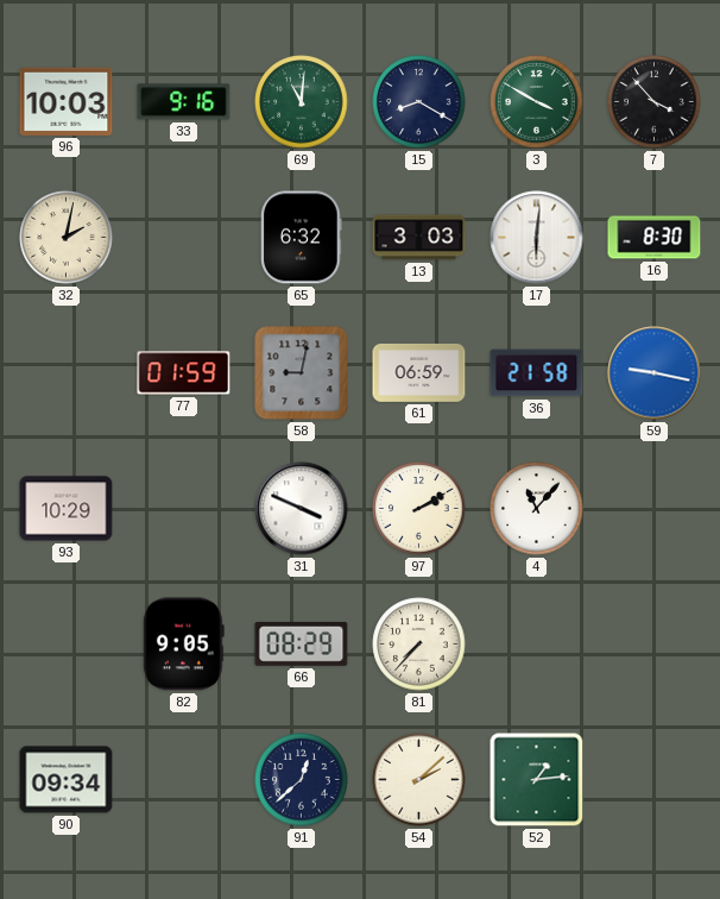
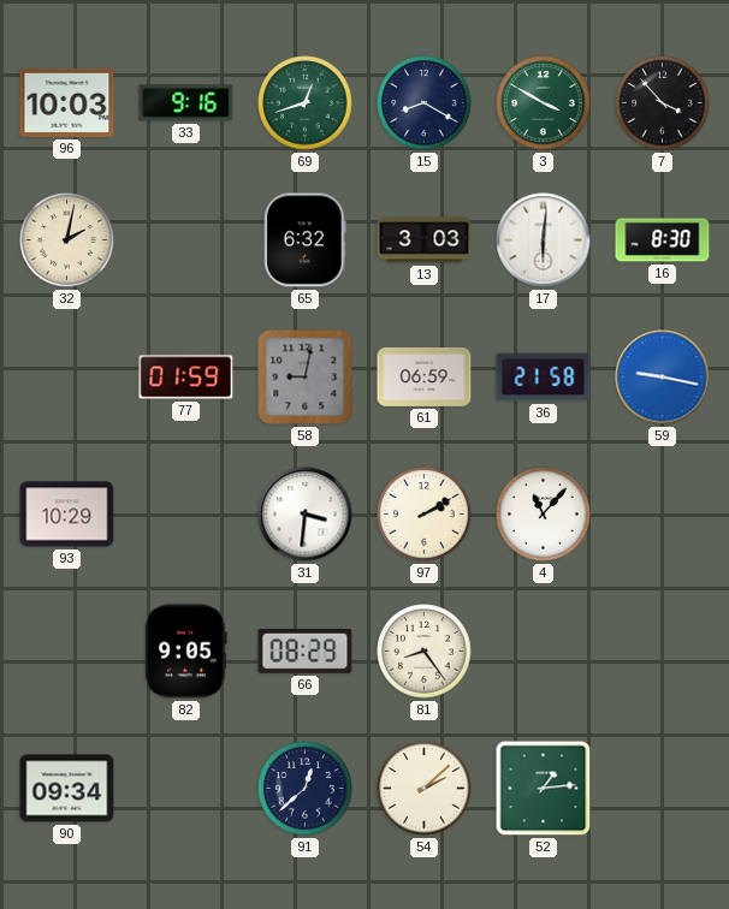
69: 11:01 -> 12:42
31: 3:49 -> 3:31
81: 7:37 -> 8:24
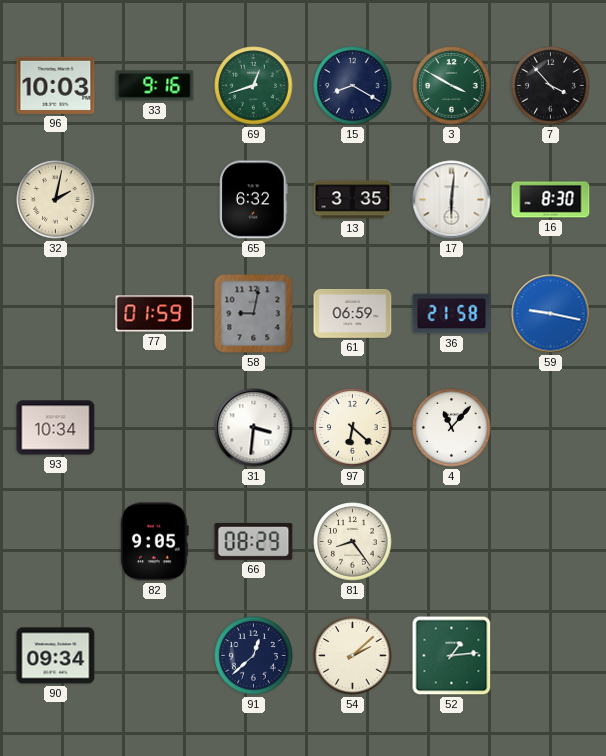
13: 3:03 -> 3:35
93: 10:29 -> 10:34
97: 2:10 -> 6:22
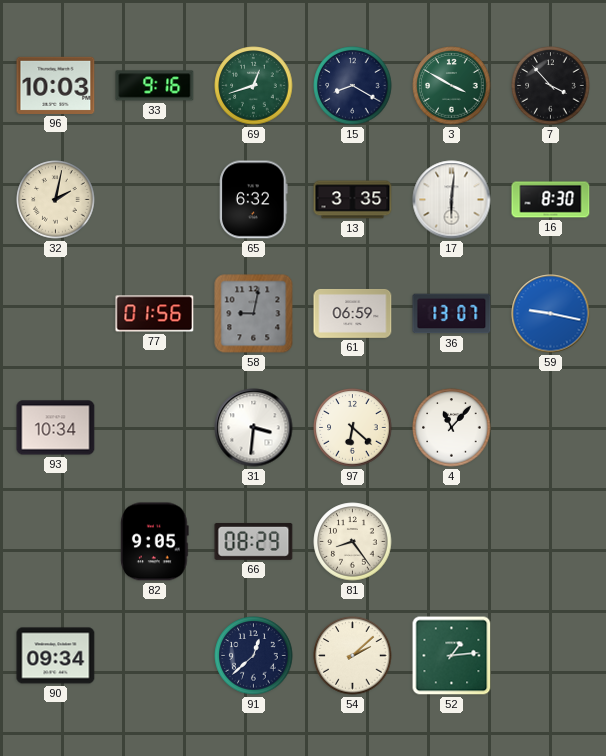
77: 01:59 -> 01:56
36: 21:58 -> 13:07
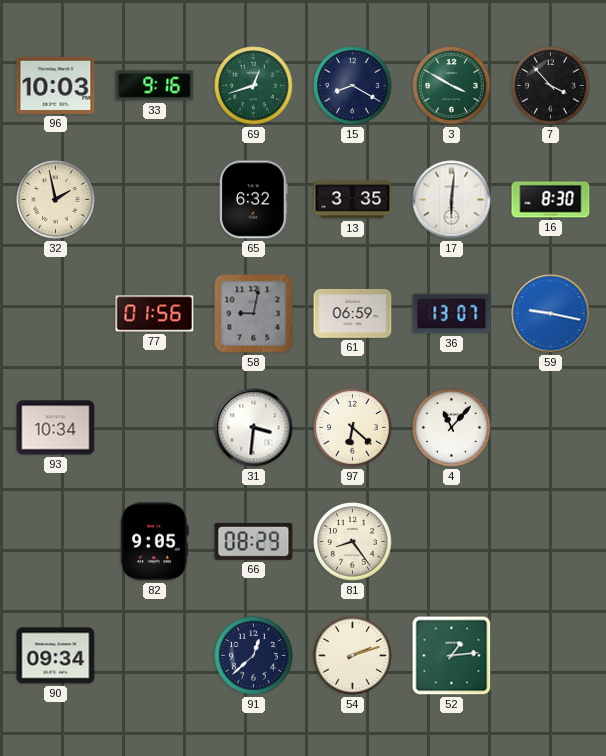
32: 2:02 -> 1:58
54: 2:08 -> 2:12
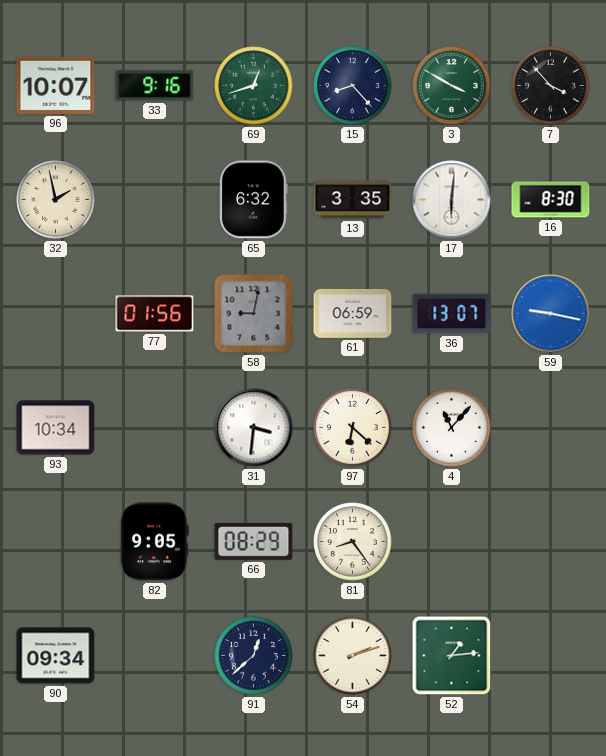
96: 10:03 -> 10:07
15: 8:20 -> 8:23
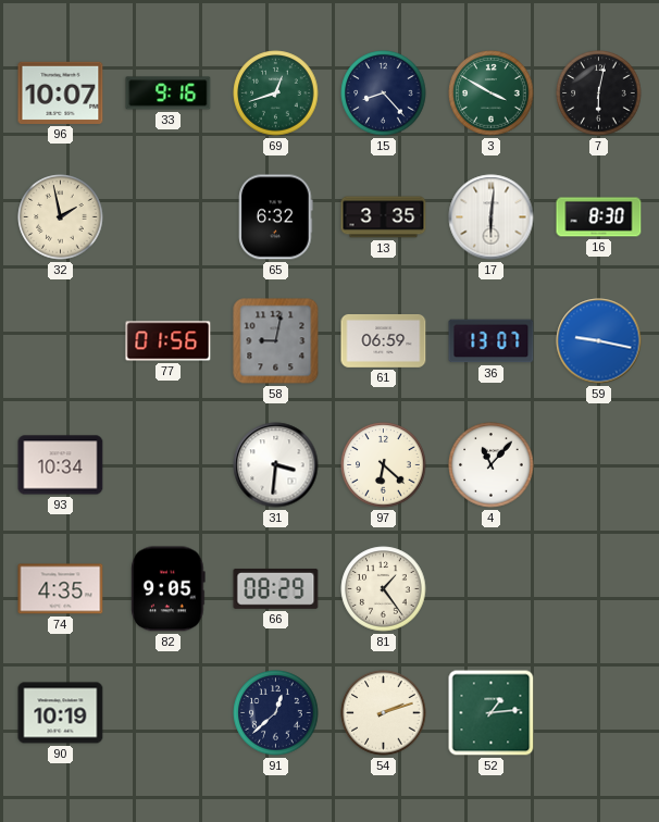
7: 3:53 -> 6:02
74: none -> 4:35
81: 8:24 -> 1:24
90: 09:34 -> 10:19
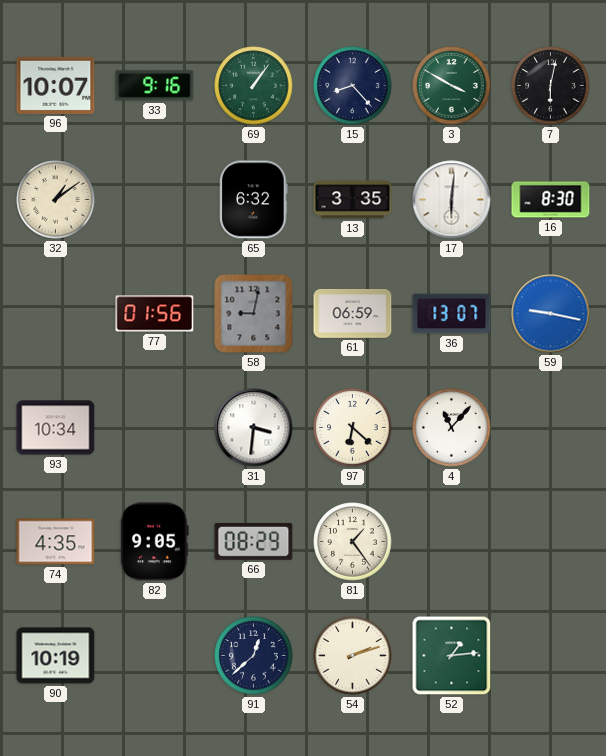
69: 12:42 -> 1:06
32: 1:58 -> 1:09
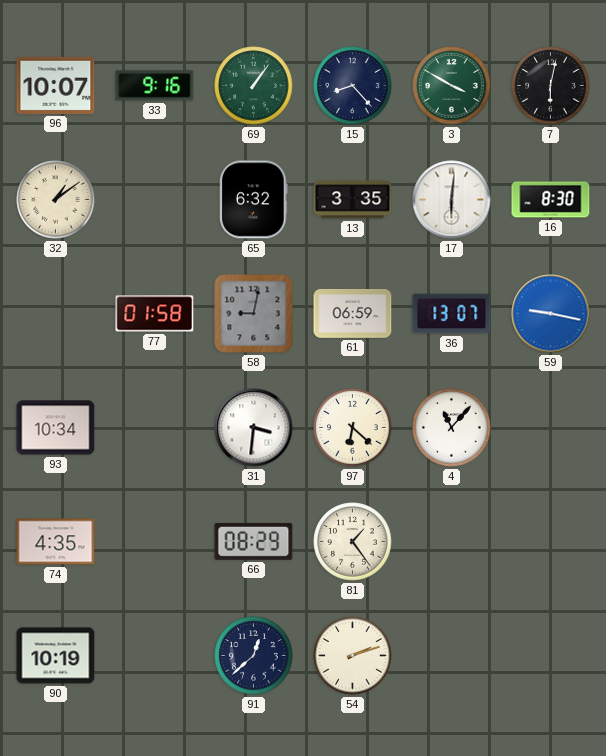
77: 01:56 -> 01:58
82: 9:05 -> none
52: 1:14 -> none
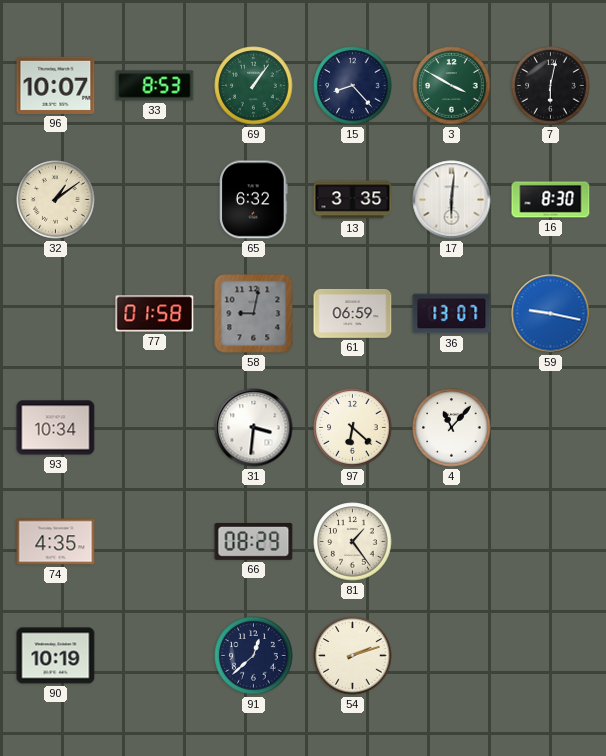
33: 9:16 -> 8:53
